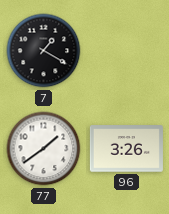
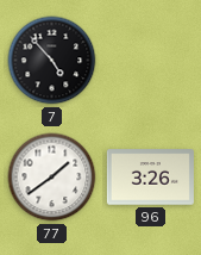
7: 1:20 -> 4:53
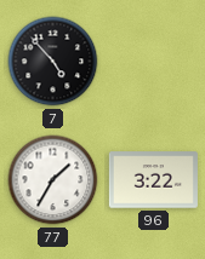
77: 1:39 -> 1:35
96: 3:26 -> 3:22
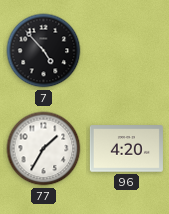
96: 3:22 -> 4:20
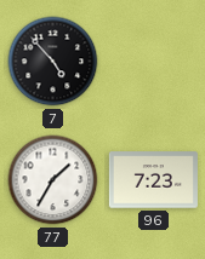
96: 4:20 -> 7:23
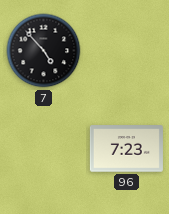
77: 1:35 -> none
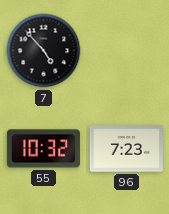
55: none -> 10:32
